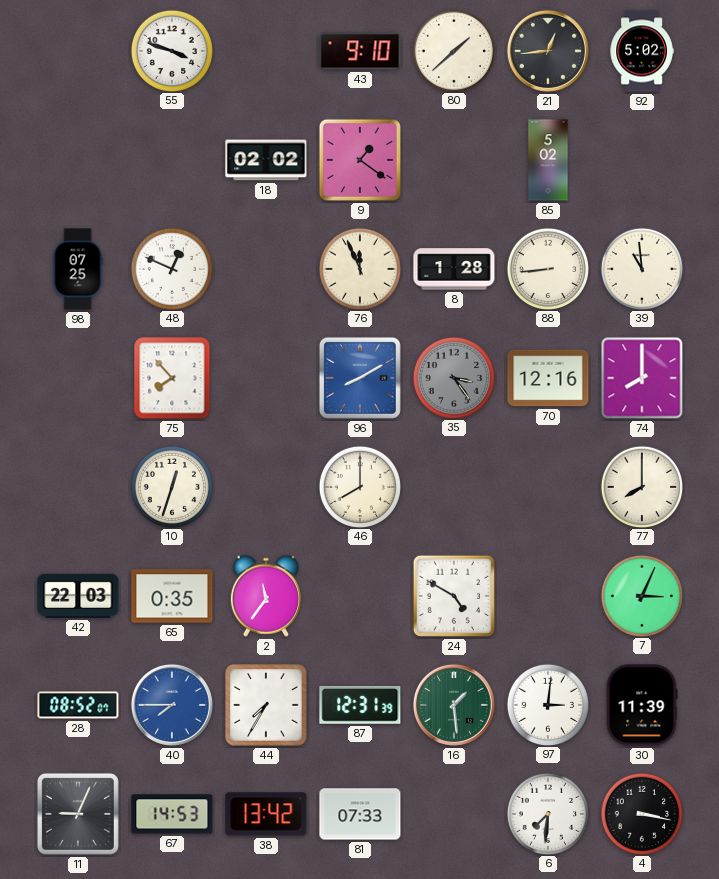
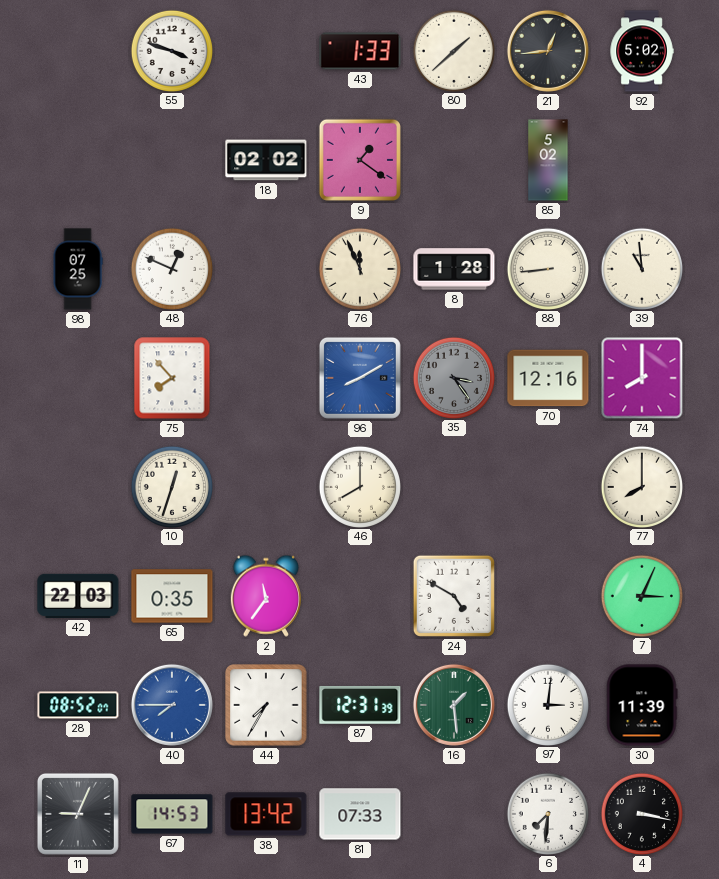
43: 9:10 -> 1:33
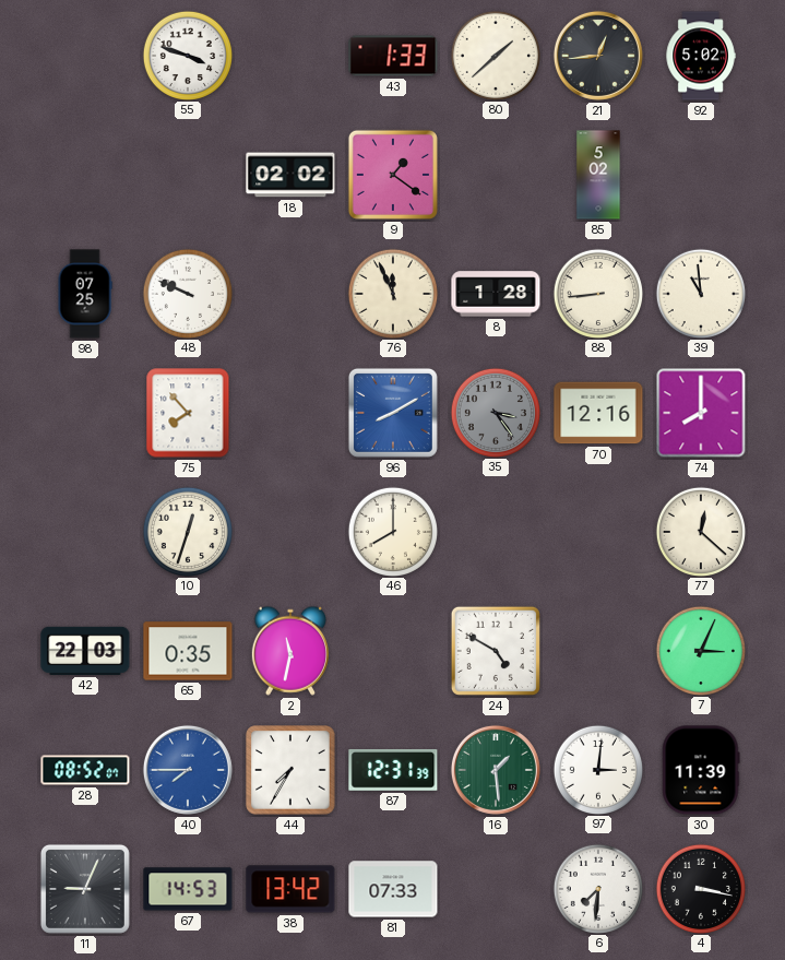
48: 12:49 -> 9:49
77: 8:00 -> 12:22
2: 11:36 -> 11:32
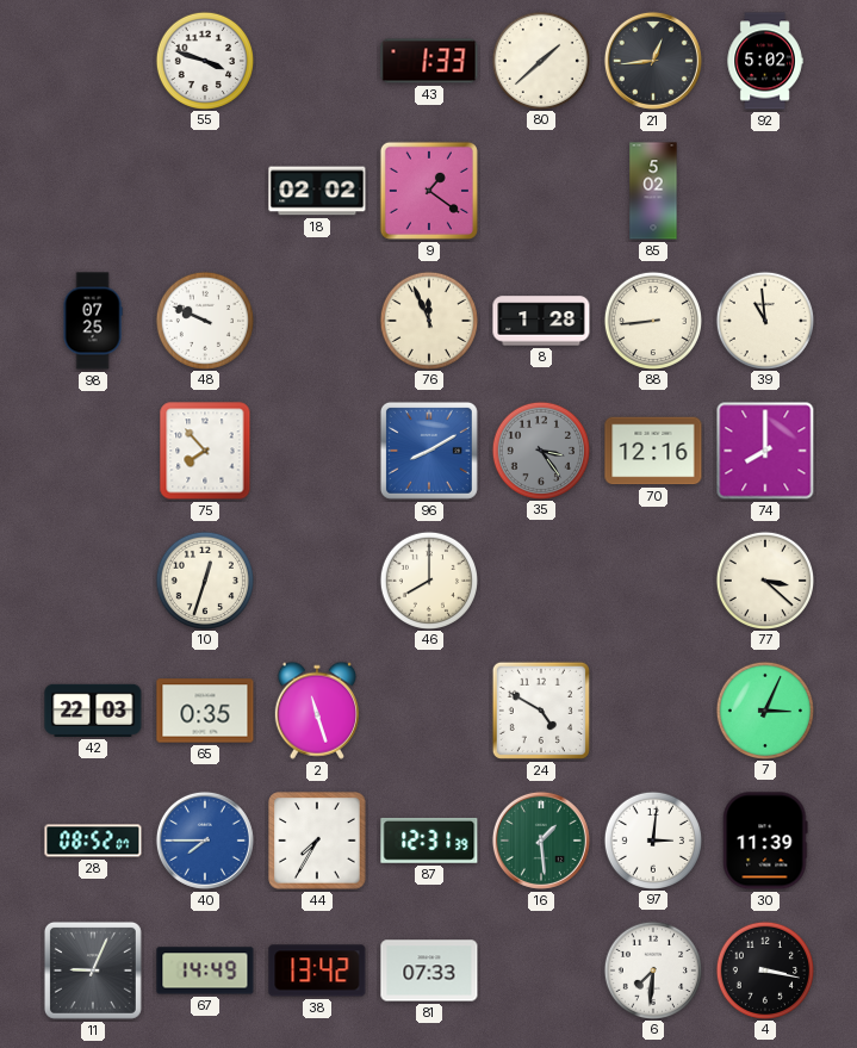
77: 12:22 -> 3:22
2: 11:32 -> 11:27
67: 14:53 -> 14:49
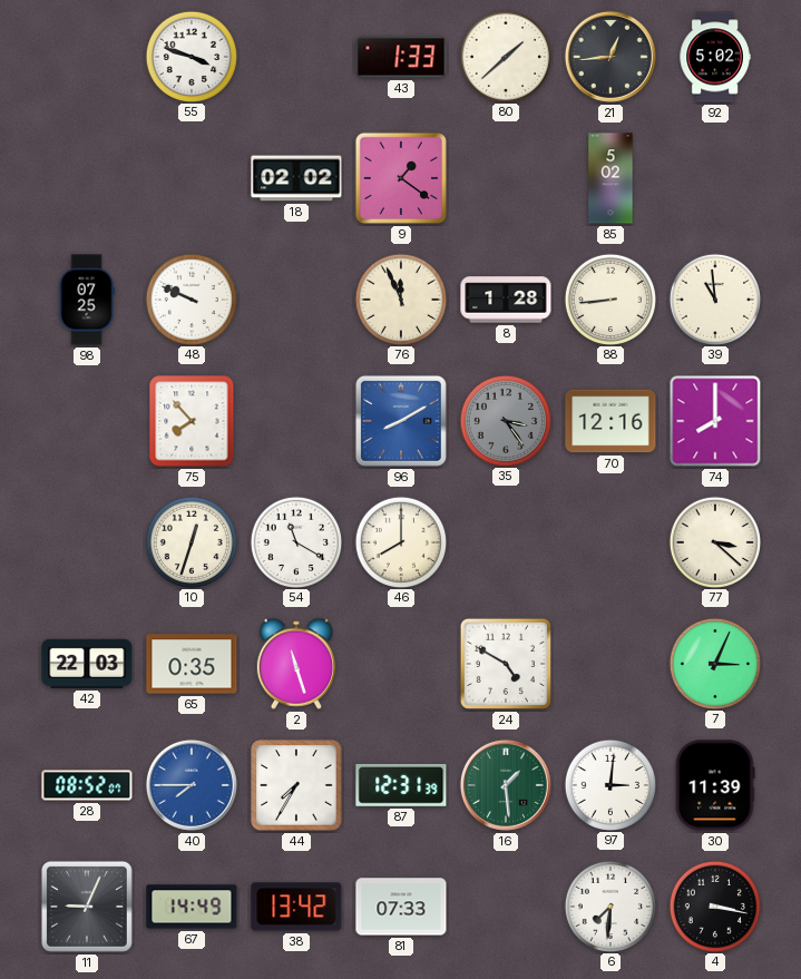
54: none -> 11:20
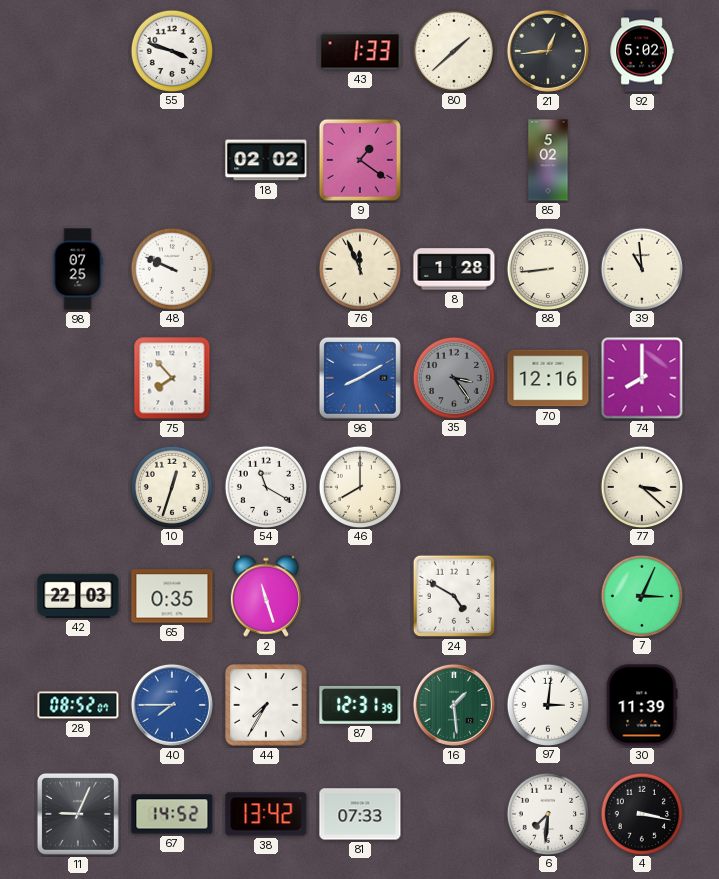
67: 14:49 -> 14:52
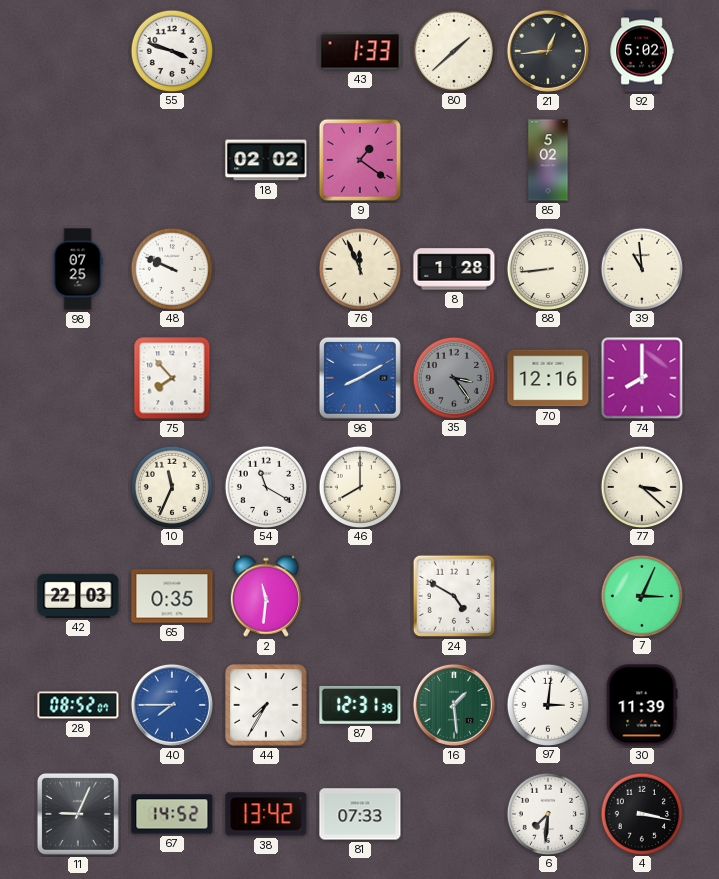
10: 12:33 -> 11:34
2: 11:27 -> 11:31
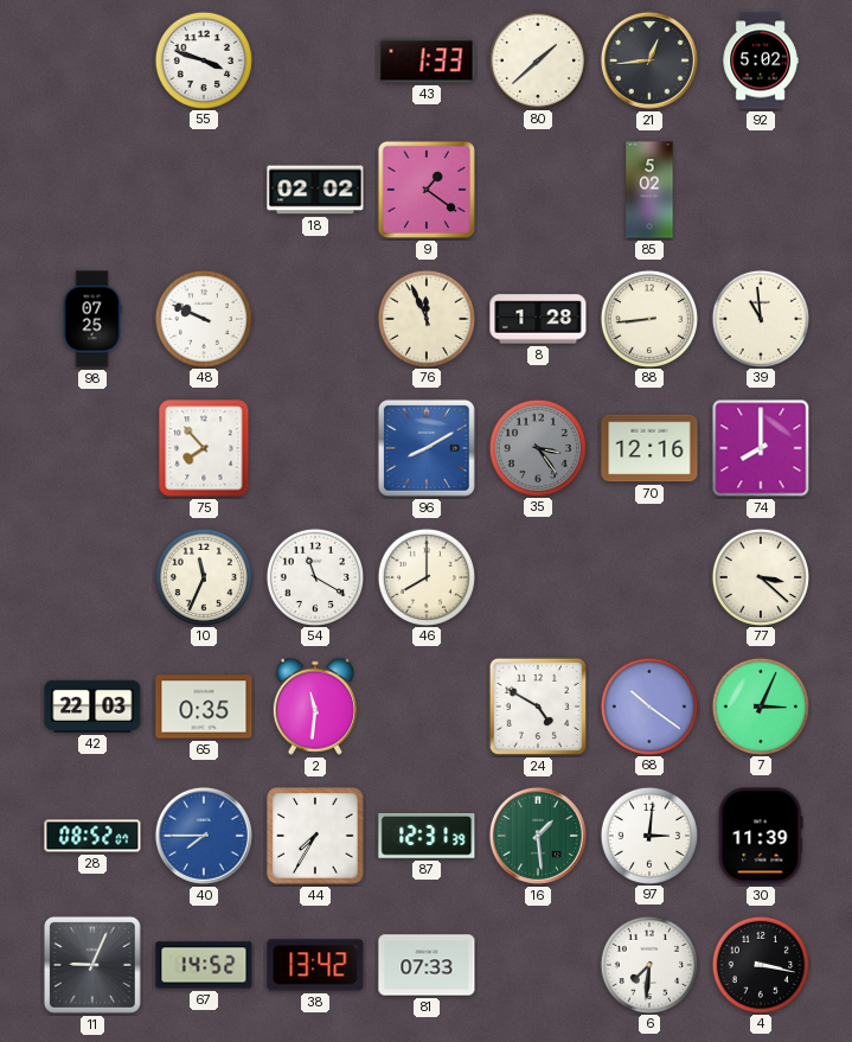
68: none -> 10:21
